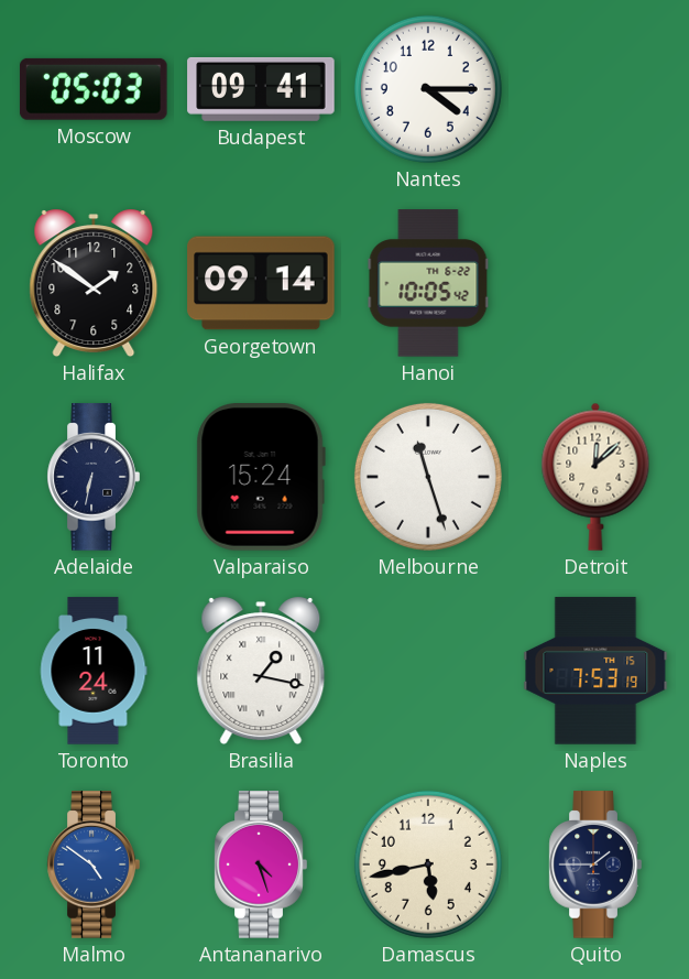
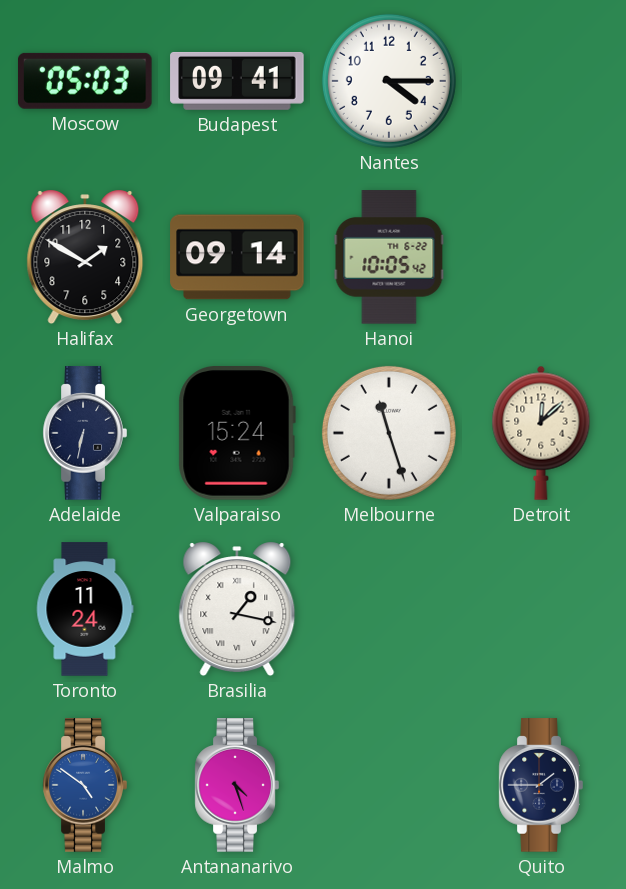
Halifax: 1:51 -> 1:50
Naples: 7:53 -> none
Damascus: 5:43 -> none
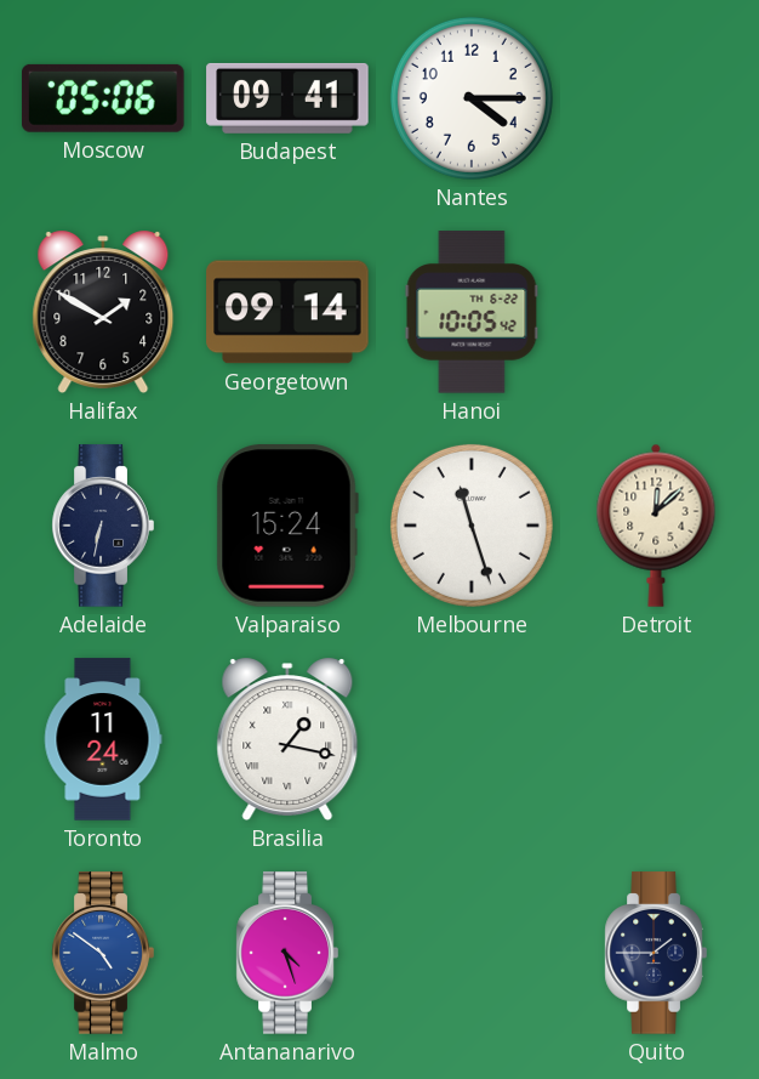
Moscow: 05:03 -> 05:06
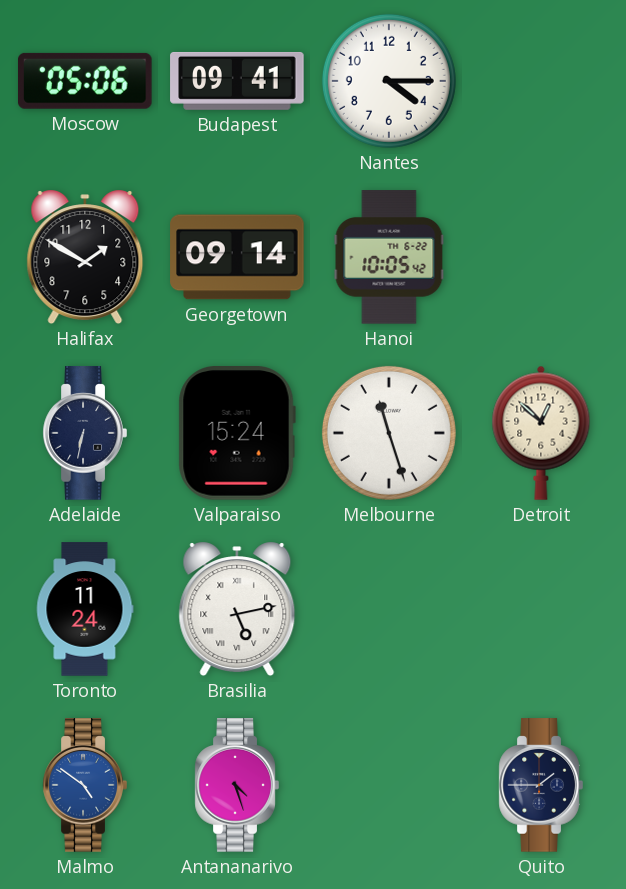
Detroit: 12:08 -> 12:52
Brasilia: 1:17 -> 5:13
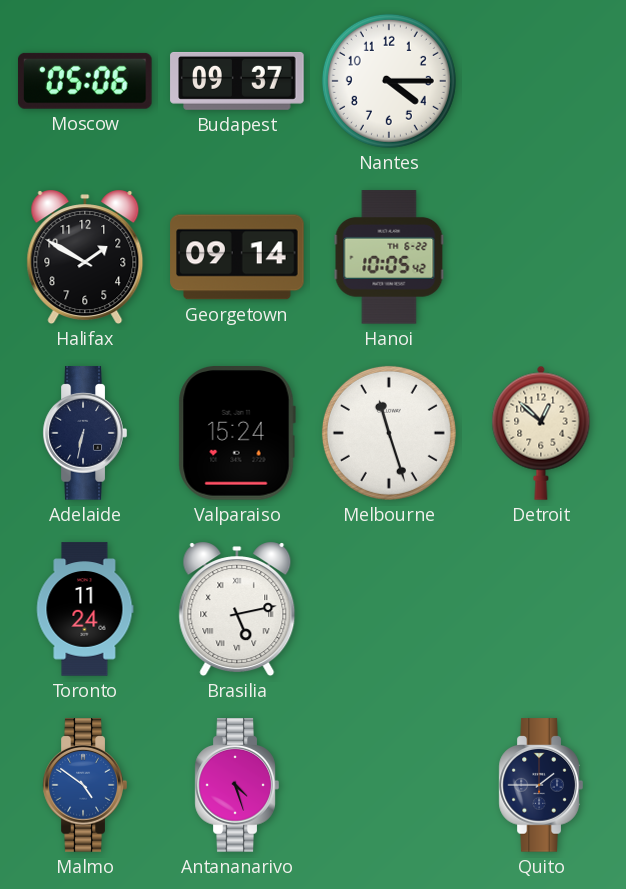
Budapest: 09:41 -> 09:37
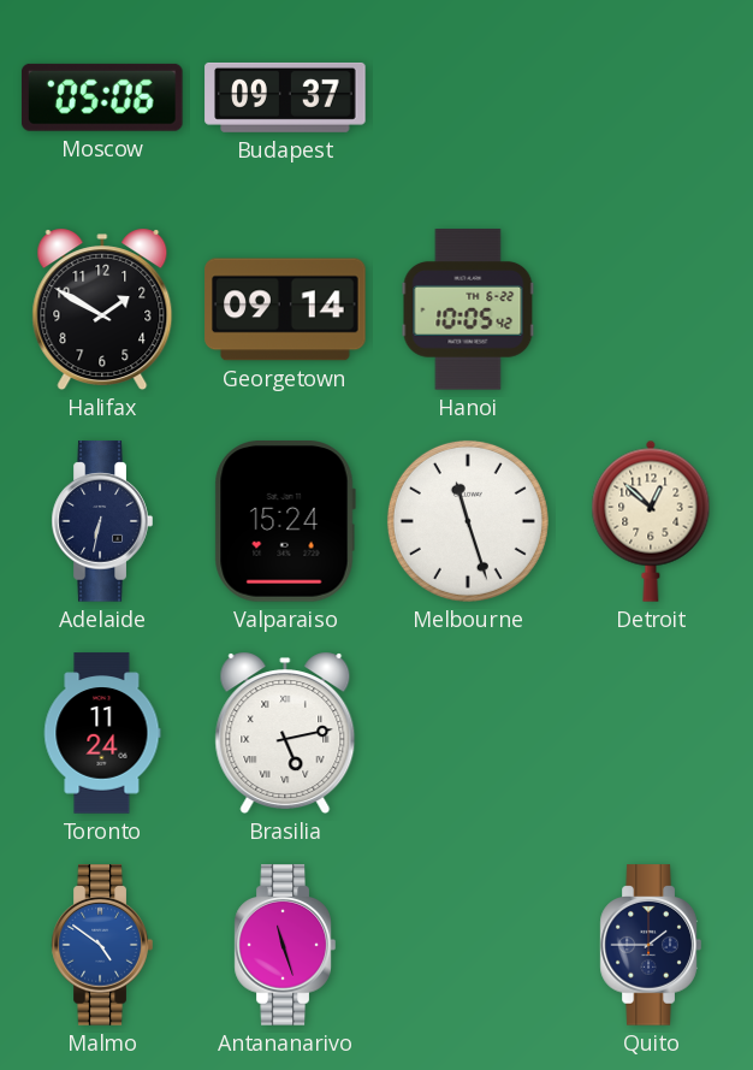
Nantes: 4:15 -> none
Antananarivo: 4:27 -> 11:27
